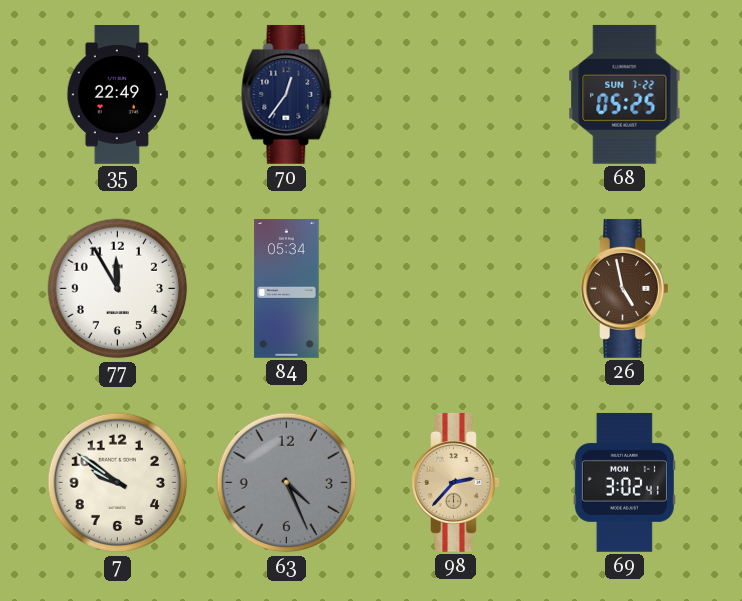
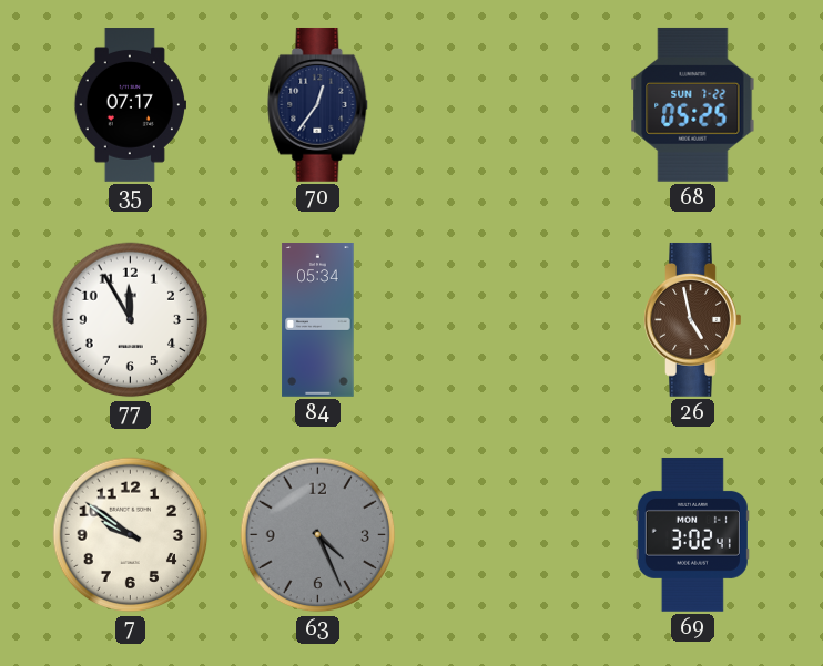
35: 22:49 -> 07:17
98: 2:37 -> none
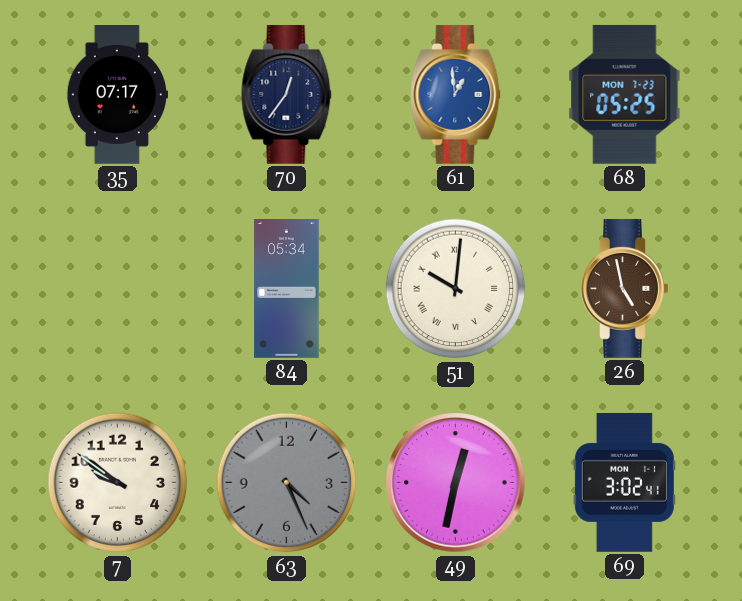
61: none -> 12:59
68 date: SUN 7-22 -> MON 7-23
77: 11:55 -> none
51: none -> 10:01
49: none -> 12:32
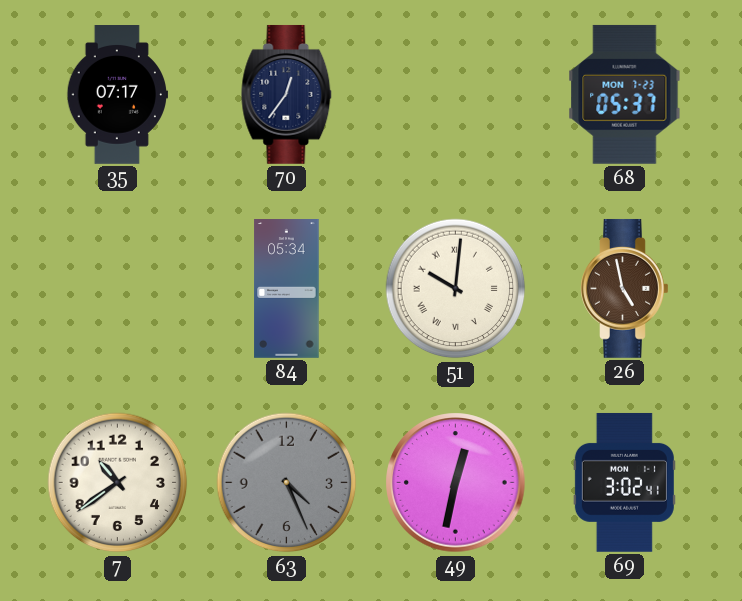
61: 12:59 -> none
68: 05:25 -> 05:37
7: 9:51 -> 10:39
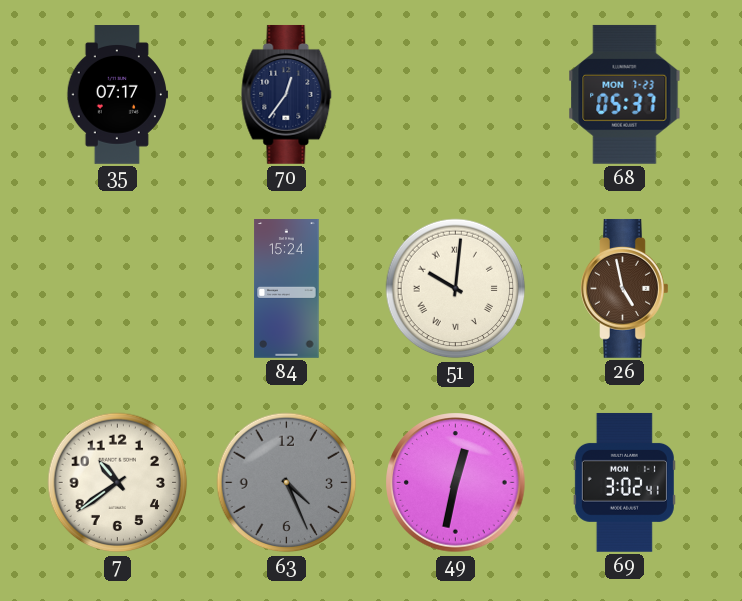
84: 05:34 -> 15:24
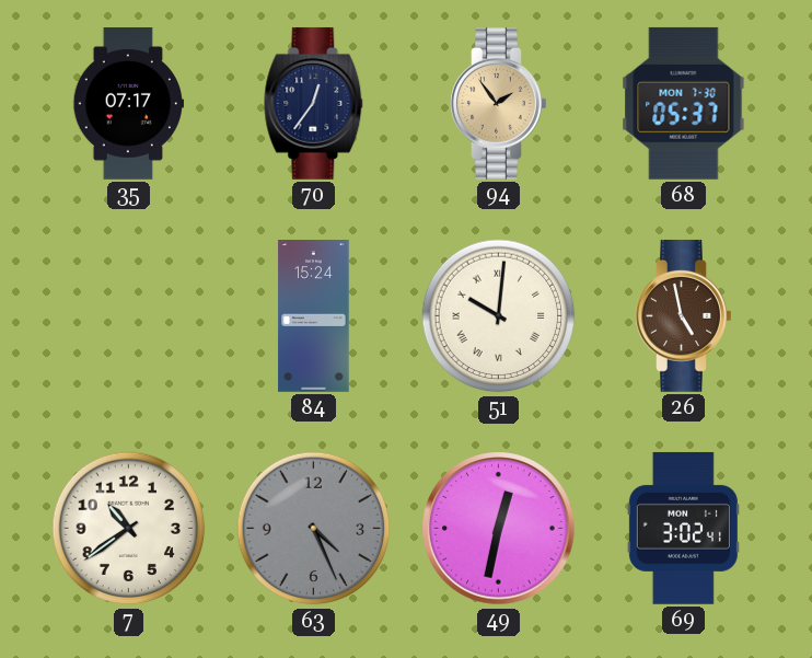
94: none -> 1:54
68 date: MON 7-23 -> MON 7-30
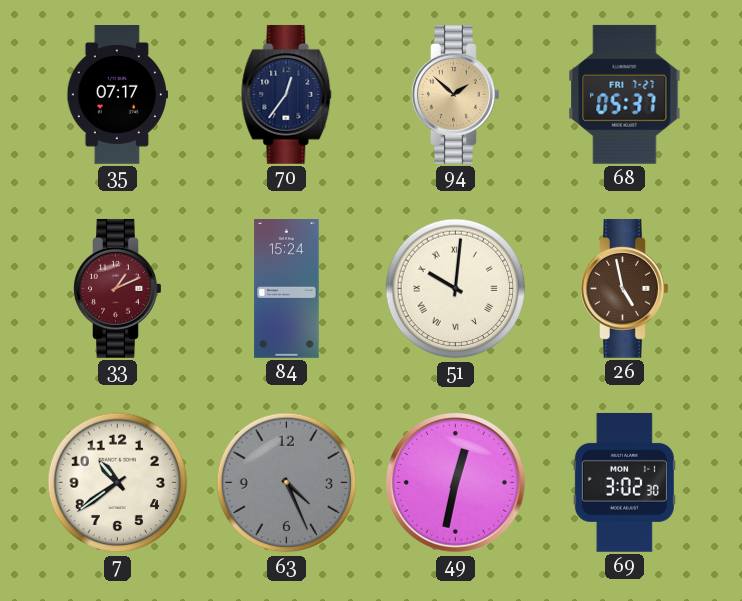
94: 1:54 -> 1:52
68 date: MON 7-30 -> FRI 7-27
33: none -> 1:11
69: 3:02:41 -> 3:02:30
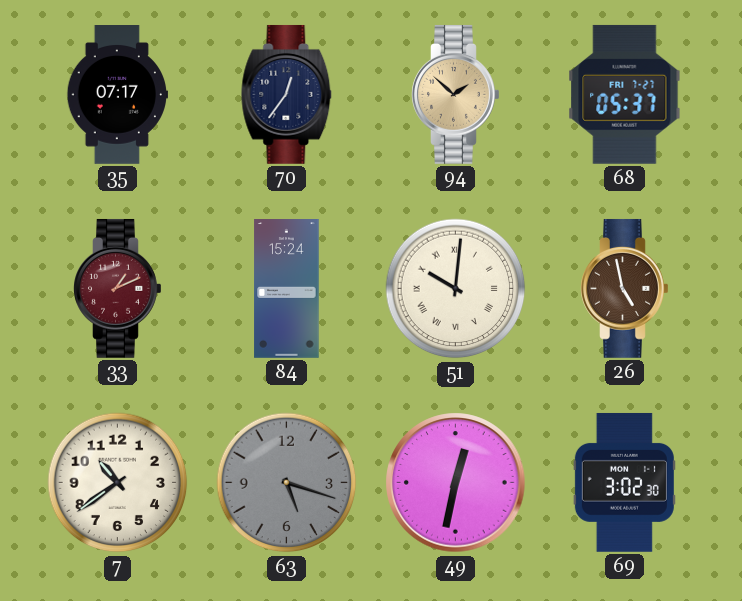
63: 4:26 -> 5:18
